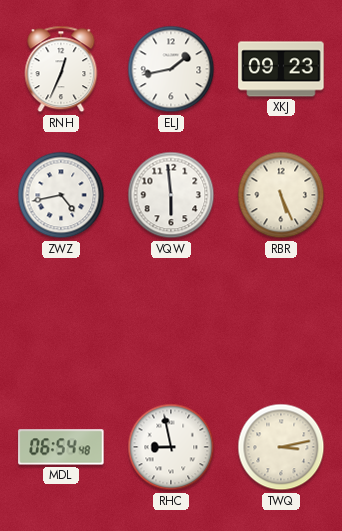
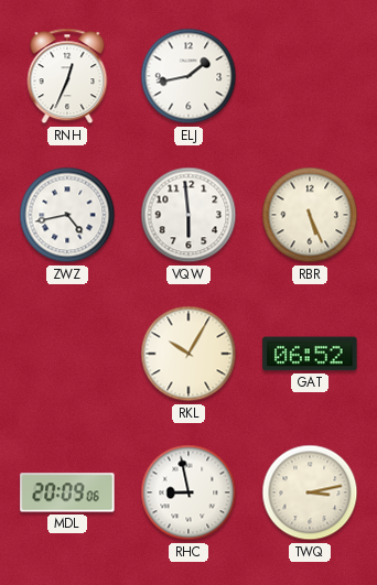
XKJ: 09:23 -> none
RKL: none -> 10:05
GAT: none -> 06:52
MDL: 06:54 -> 20:09
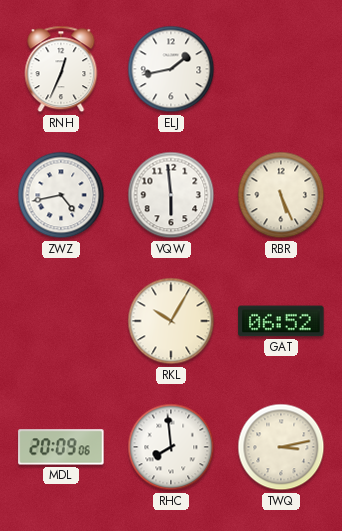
RHC: 8:58 -> 7:59
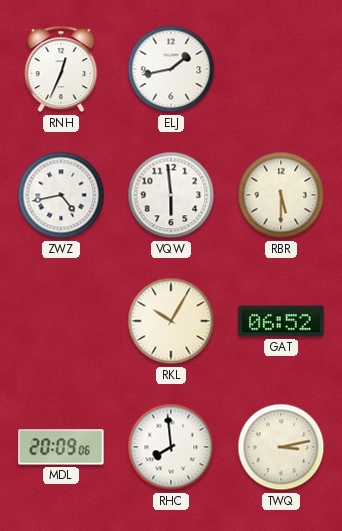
RBR: 5:26 -> 5:30
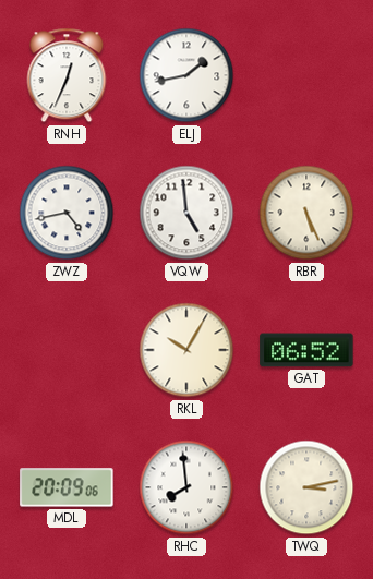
VQW: 5:59 -> 4:59
RBR: 5:30 -> 5:26
